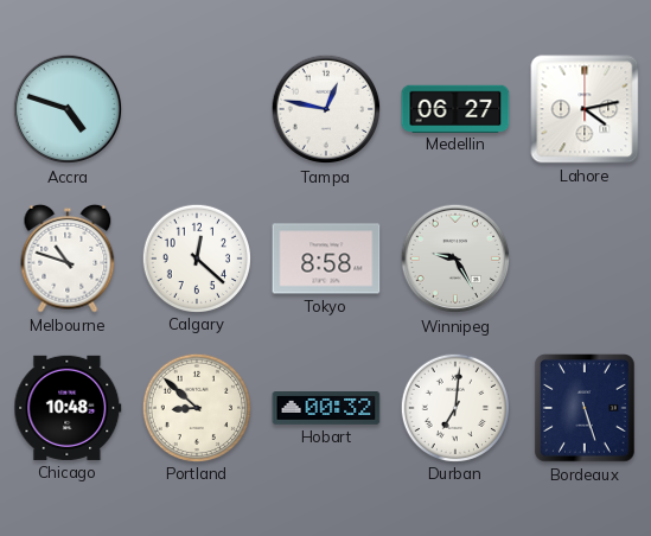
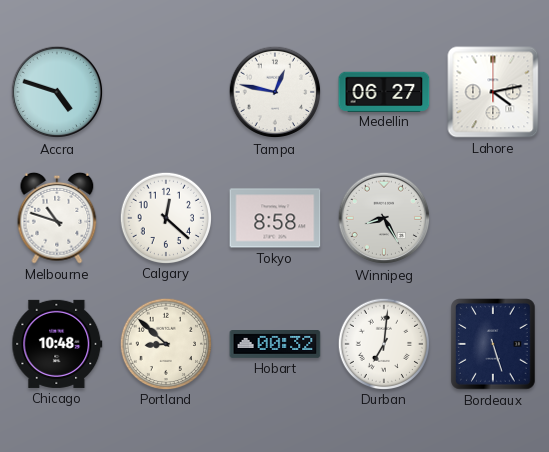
Winnipeg: 9:25 -> 8:25
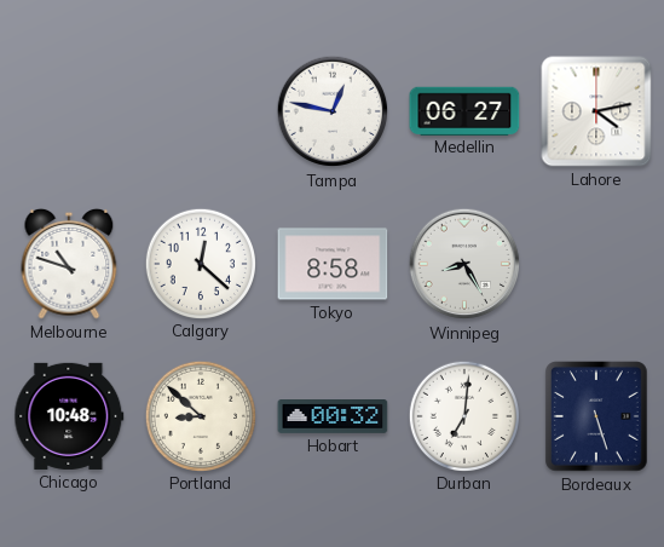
Accra: 4:48 -> none
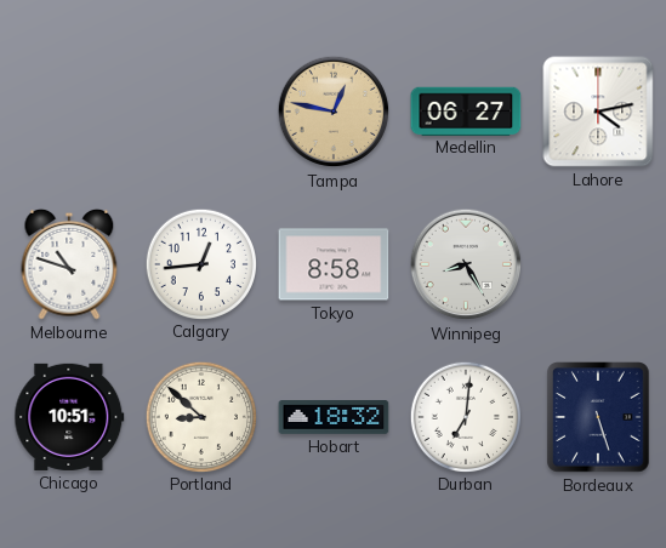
Tampa dial: white -> champagne
Calgary: 12:22 -> 12:44
Chicago: 10:48 -> 10:51
Hobart: 00:32 -> 18:32
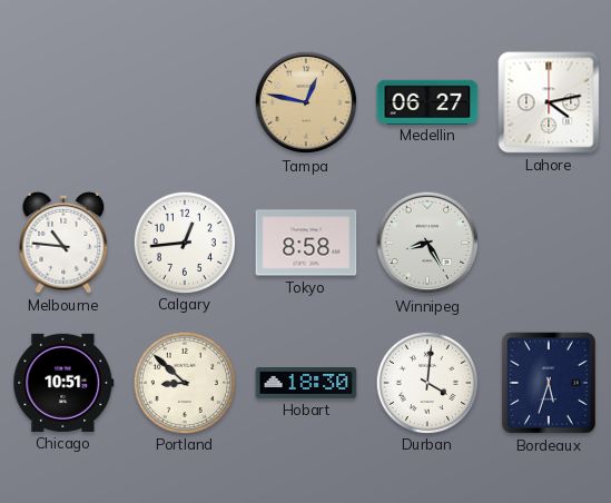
Melbourne: 10:48 -> 10:46
Hobart: 18:32 -> 18:30
Durban: 7:01 -> 4:01
Bordeaux: 5:27 -> 5:33
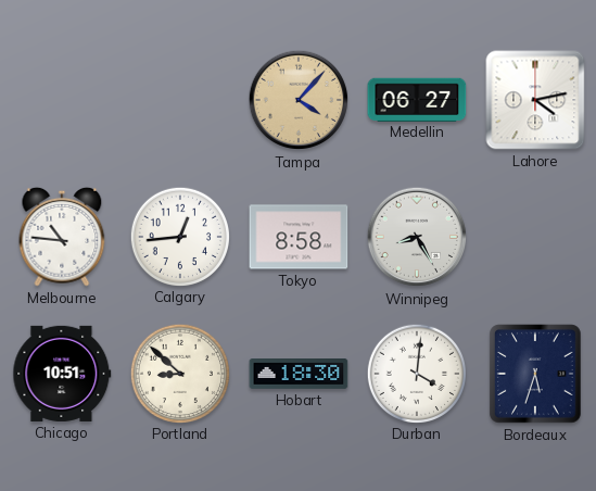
Tampa: 12:47 -> 4:07
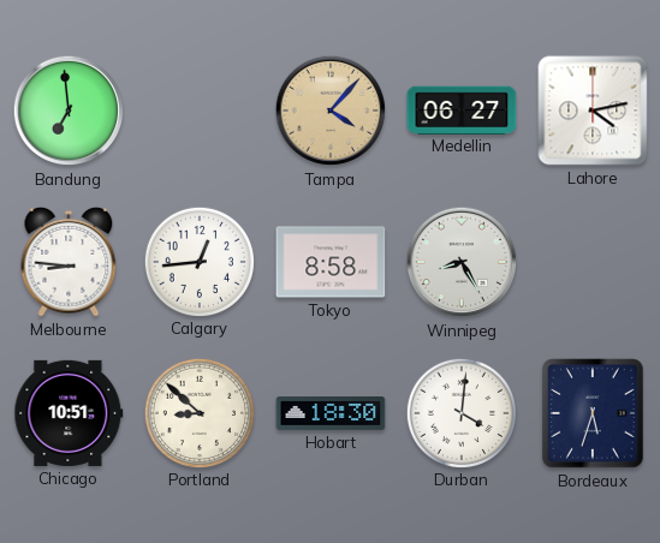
Bandung: none -> 6:59
Melbourne: 10:46 -> 8:46
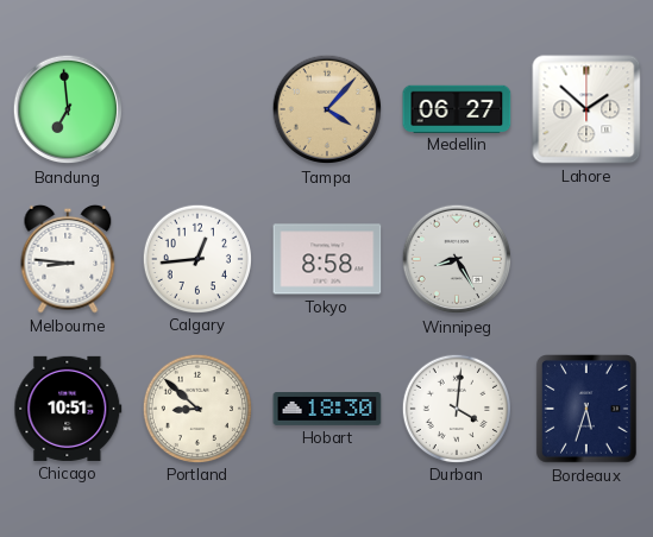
Lahore: 4:13 -> 1:52
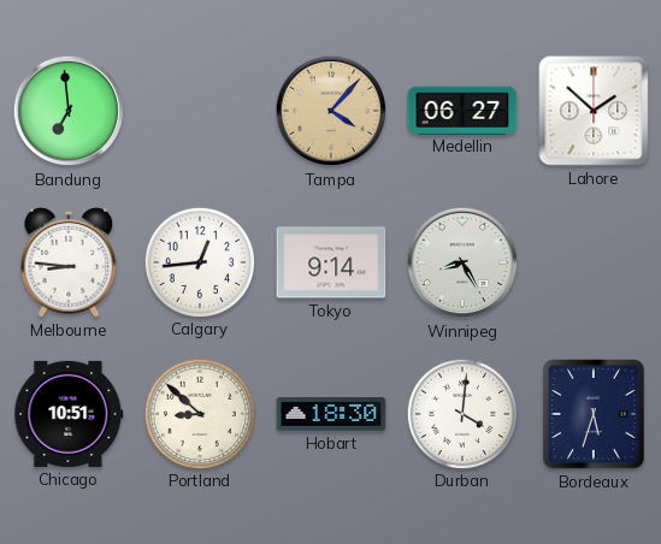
Tokyo: 8:58 -> 9:14
